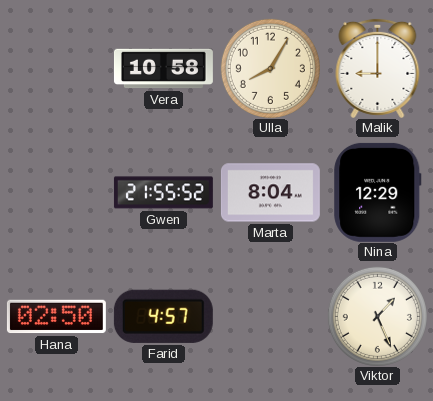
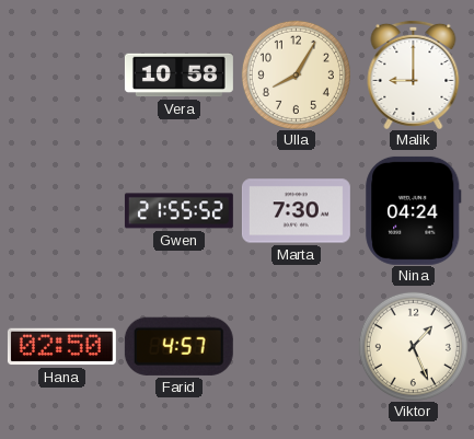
Marta: 8:04 -> 7:30
Nina: 12:29 -> 04:24
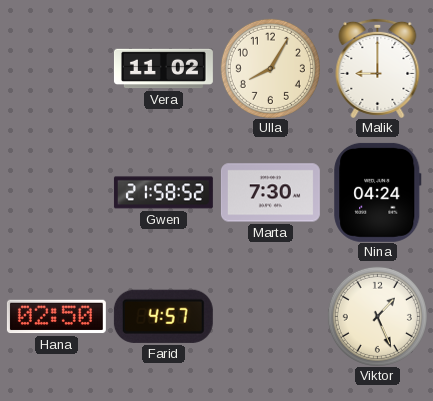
Vera: 10:58 -> 11:02
Gwen: 21:55 -> 21:58
